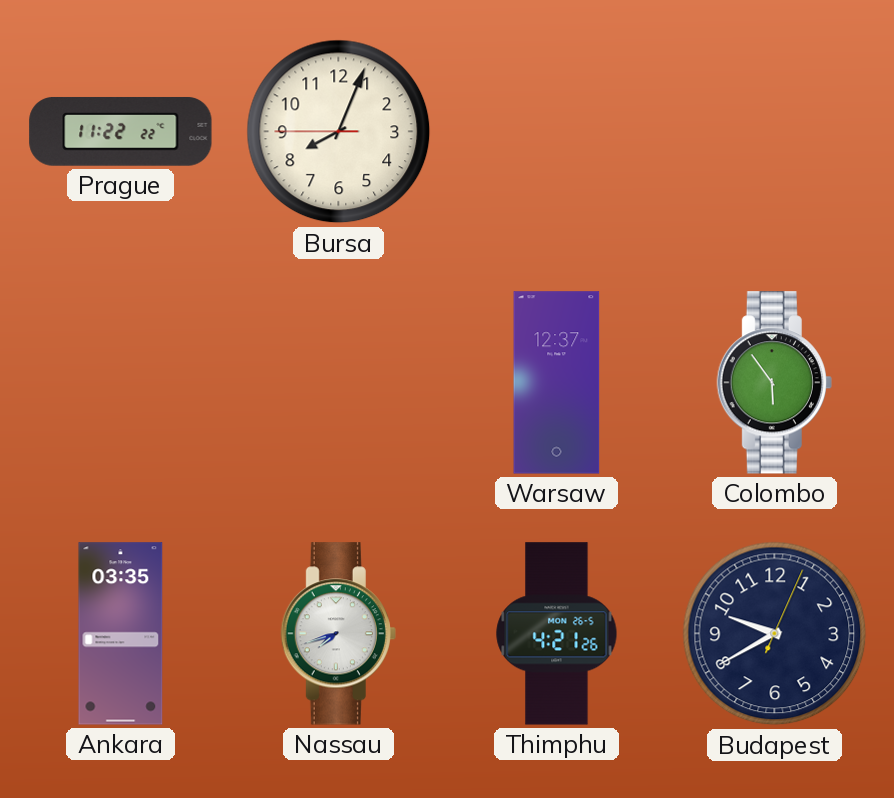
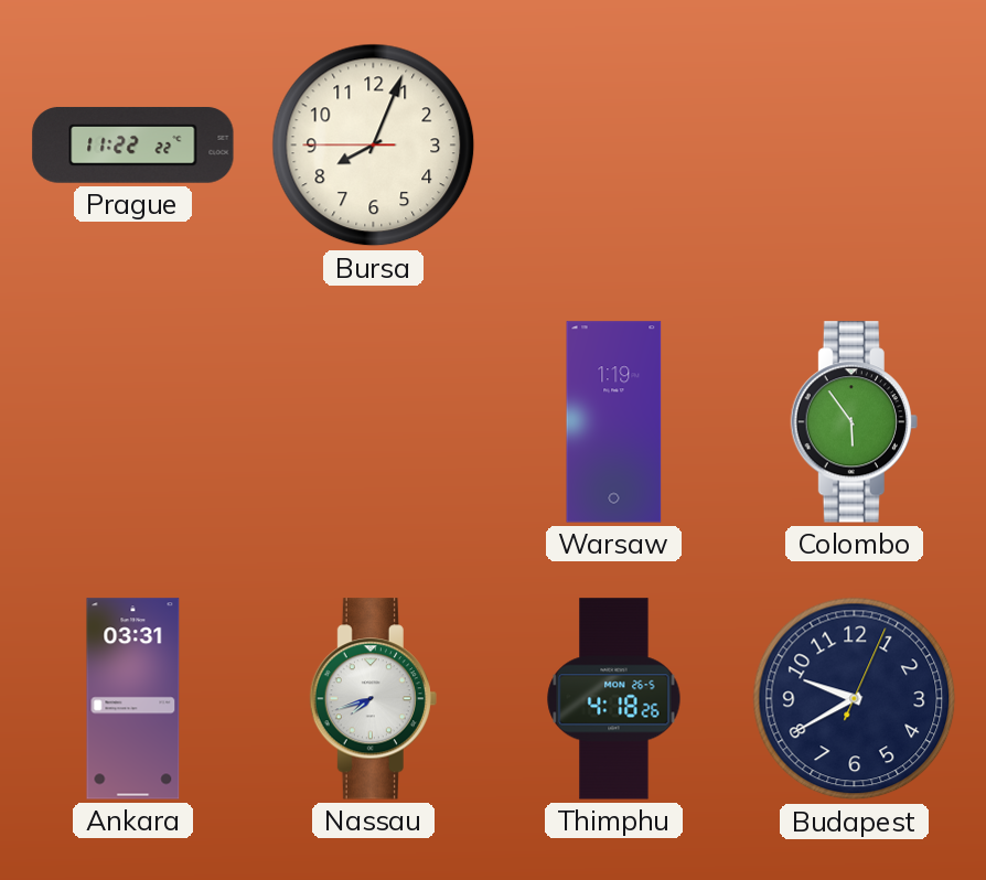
Warsaw: 12:37 -> 1:19
Ankara: 03:35 -> 03:31
Thimphu: 4:21 -> 4:18
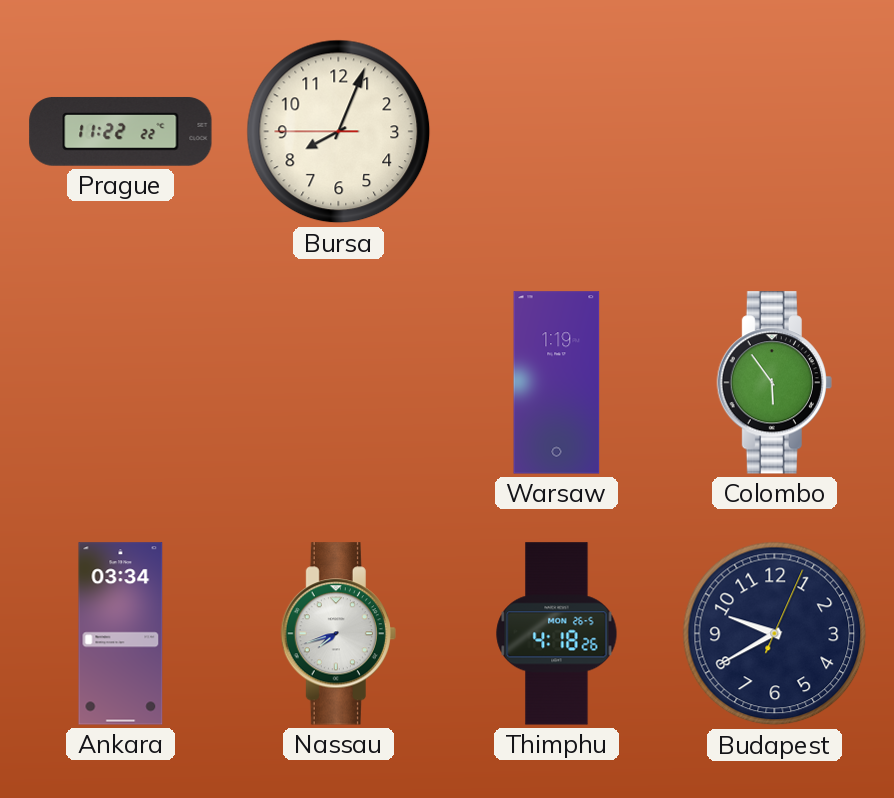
Ankara: 03:31 -> 03:34
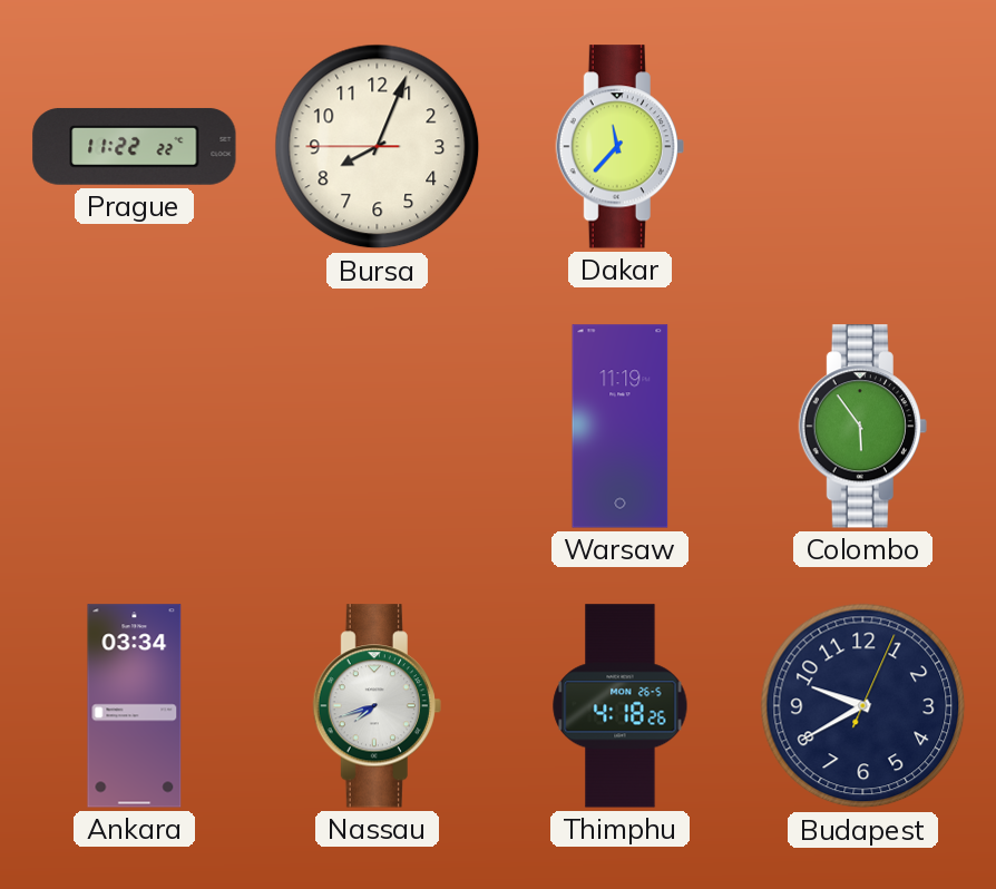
Dakar: none -> 11:37
Warsaw: 1:19 -> 11:19
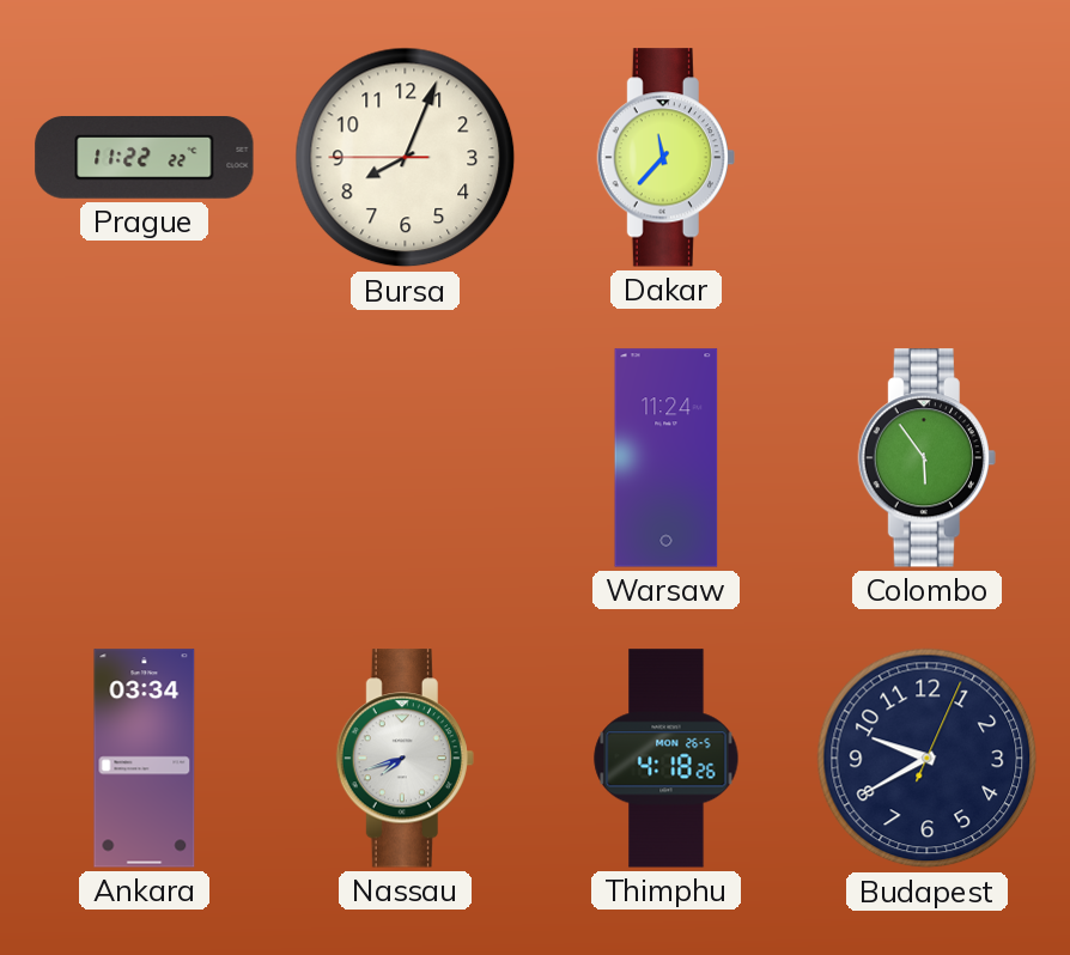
Warsaw: 11:19 -> 11:24
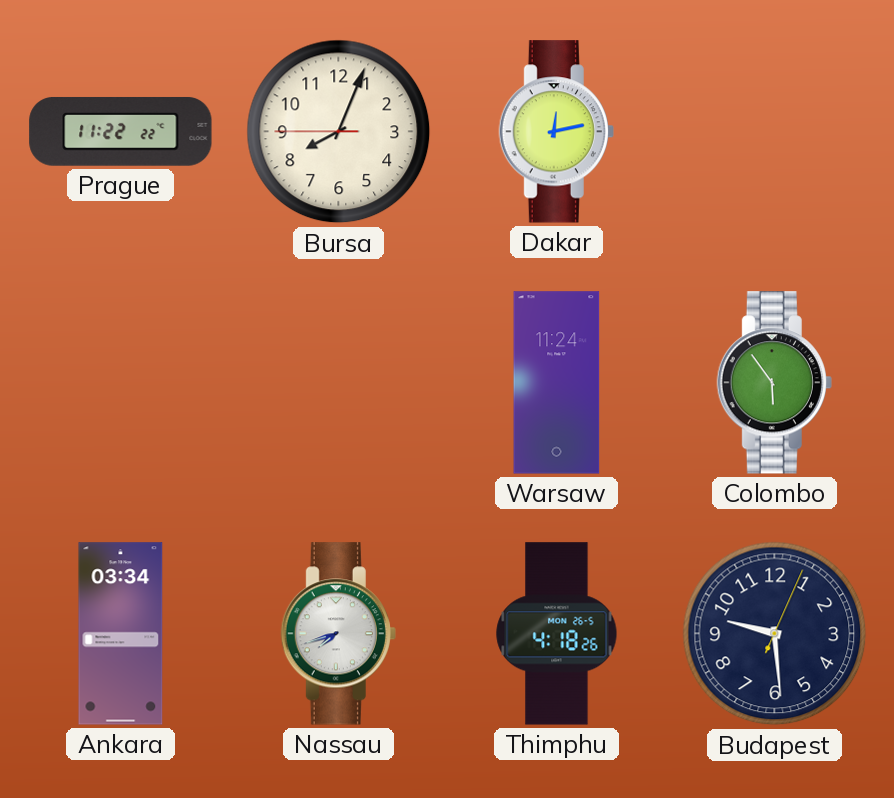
Dakar: 11:37 -> 12:13
Budapest: 9:40 -> 9:29
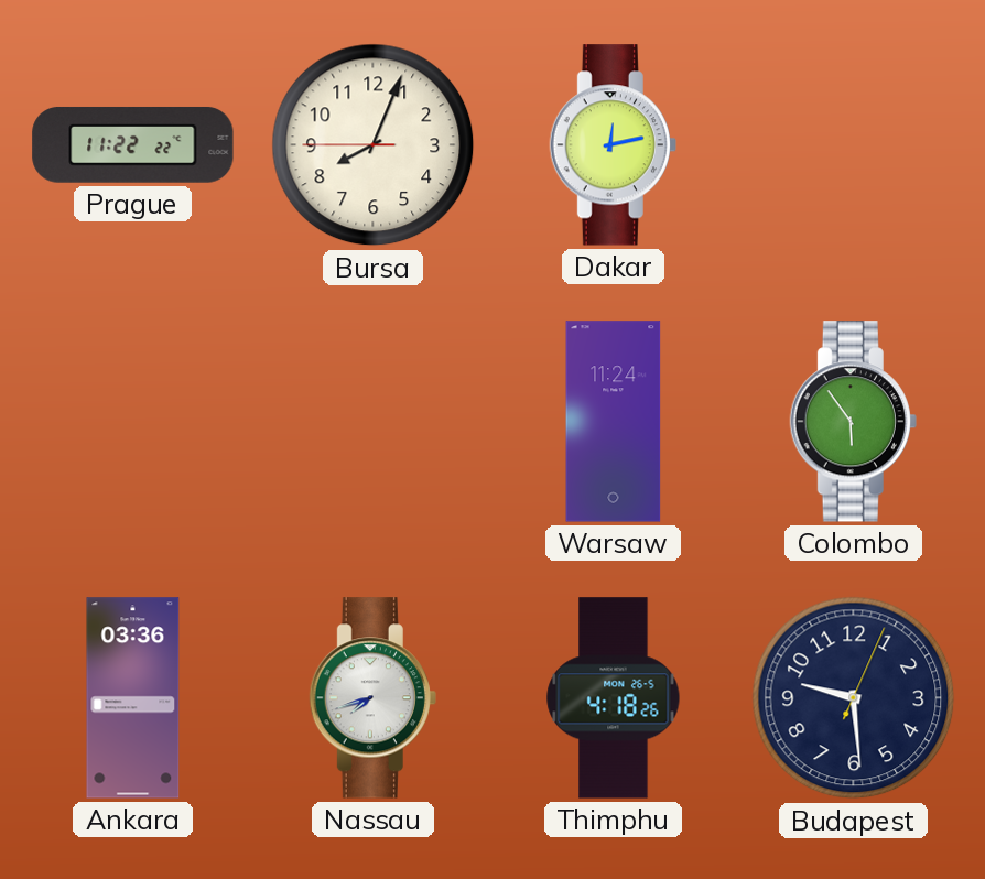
Ankara: 03:34 -> 03:36
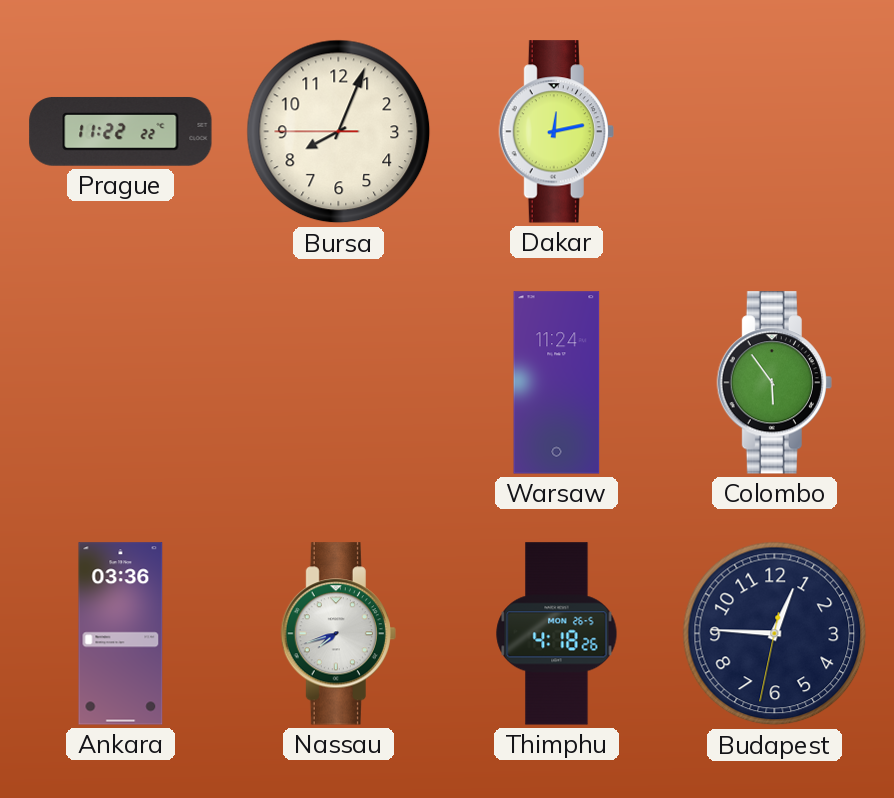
Budapest: 9:29 -> 12:45
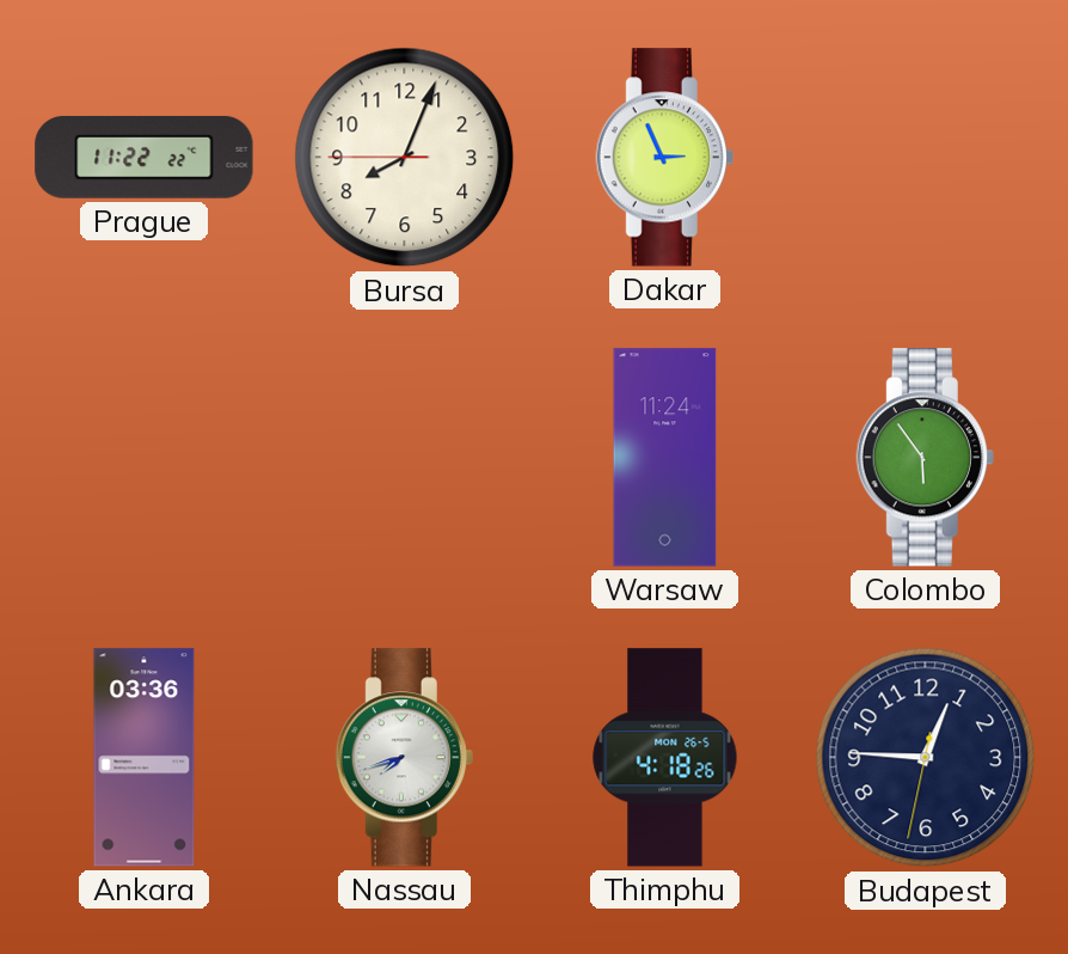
Dakar: 12:13 -> 2:56
